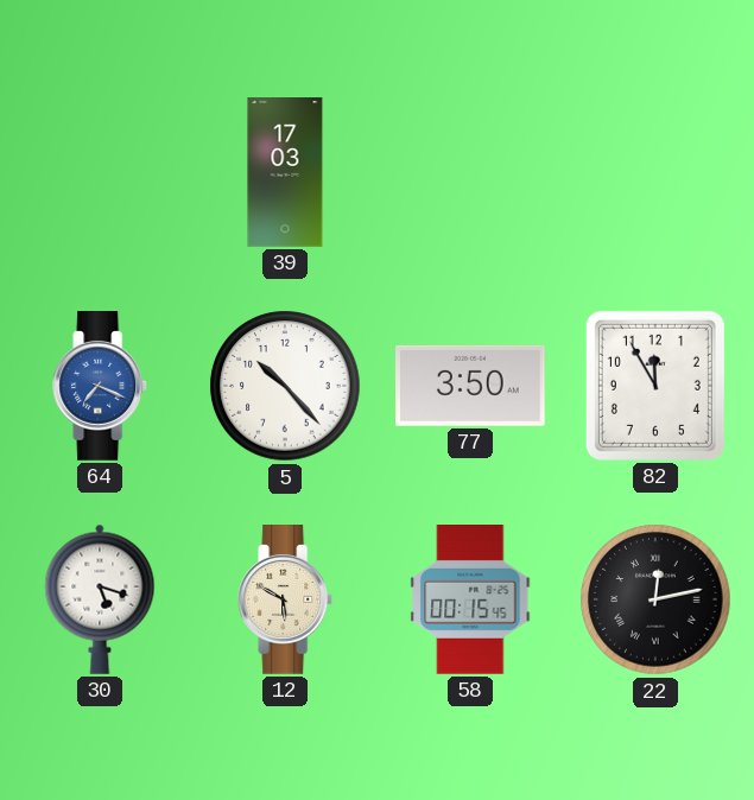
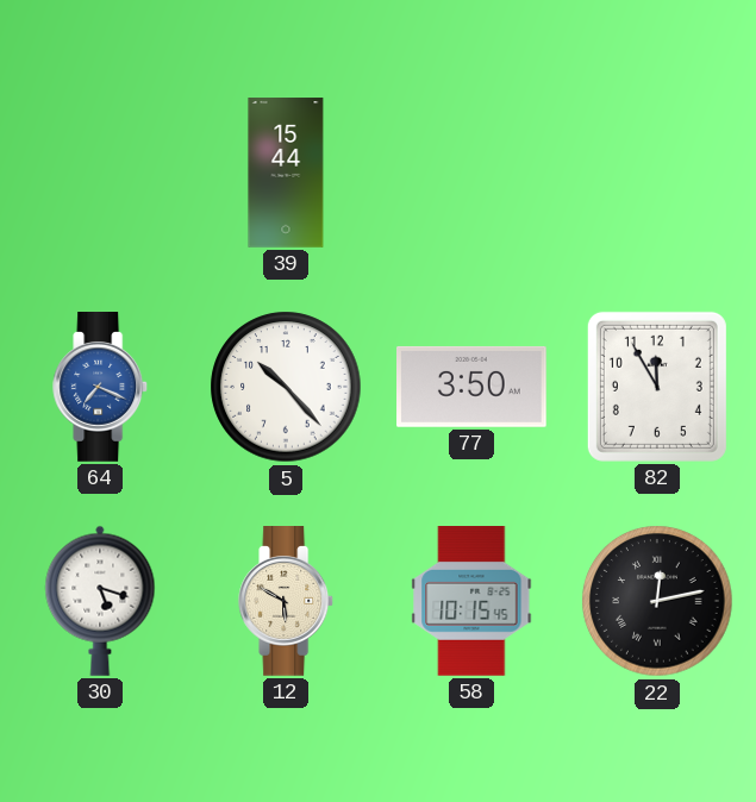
39: 17:03 -> 15:44
58: 00:15 -> 10:15
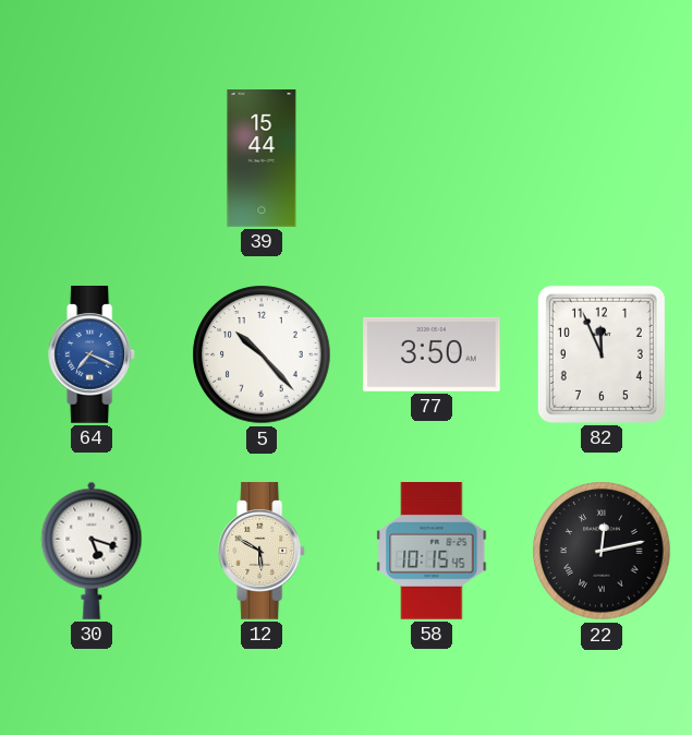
82: 11:55 -> 11:56
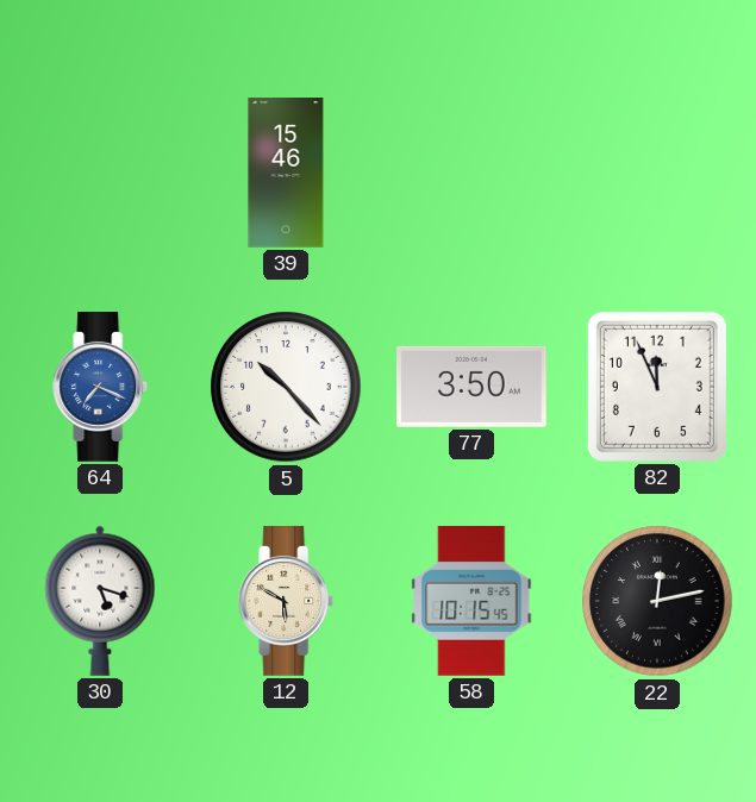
39: 15:44 -> 15:46
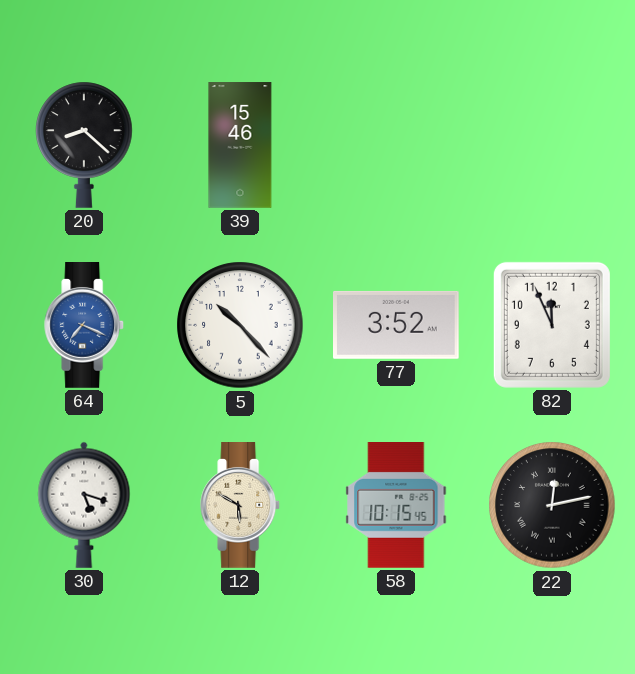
20: none -> 8:22
77: 3:50 -> 3:52
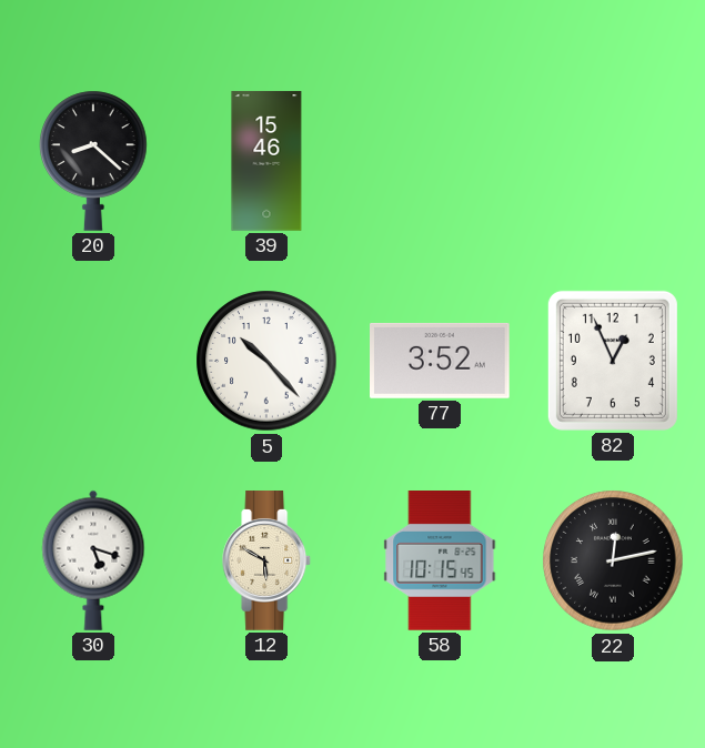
64: 7:19 -> none
82: 11:56 -> 12:56
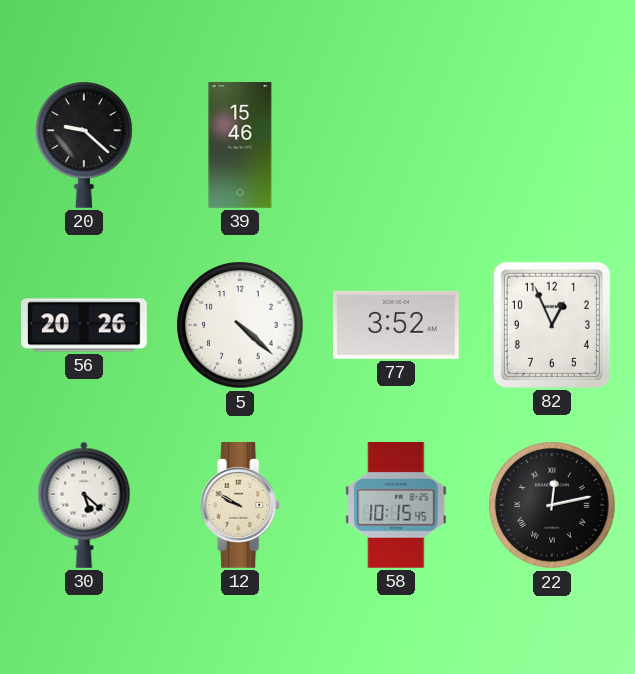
20: 8:22 -> 9:22
56: none -> 20:26
5: 10:23 -> 4:22
30: 5:18 -> 5:22
12: 5:50 -> 9:50
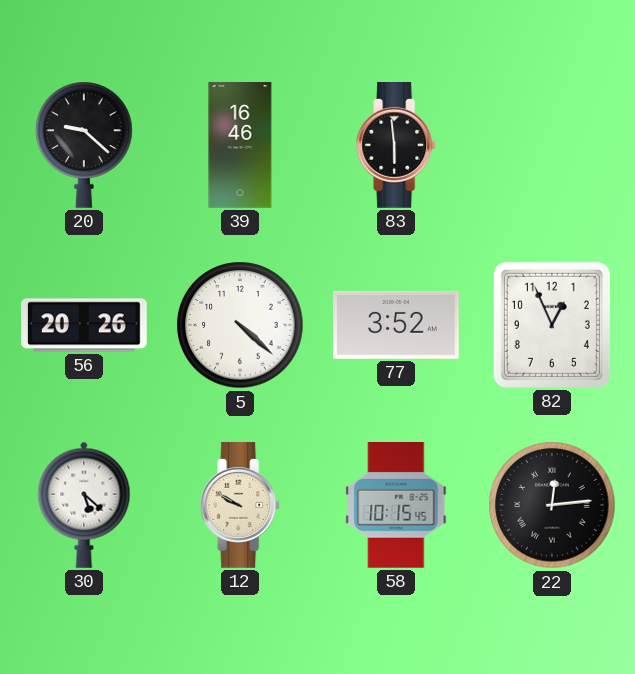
39: 15:46 -> 16:46
83: none -> 5:59
22: 12:13 -> 12:14
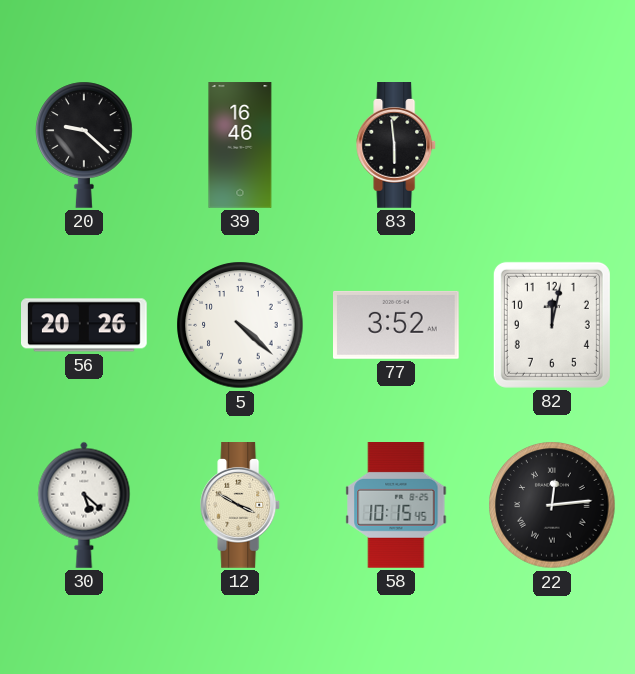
82: 12:56 -> 12:02
12: 9:50 -> 3:50
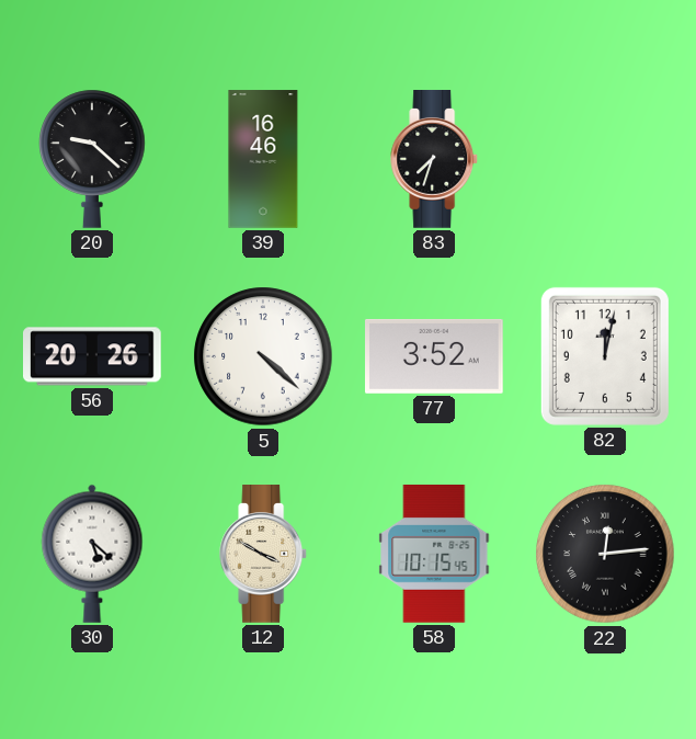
83: 5:59 -> 7:33
